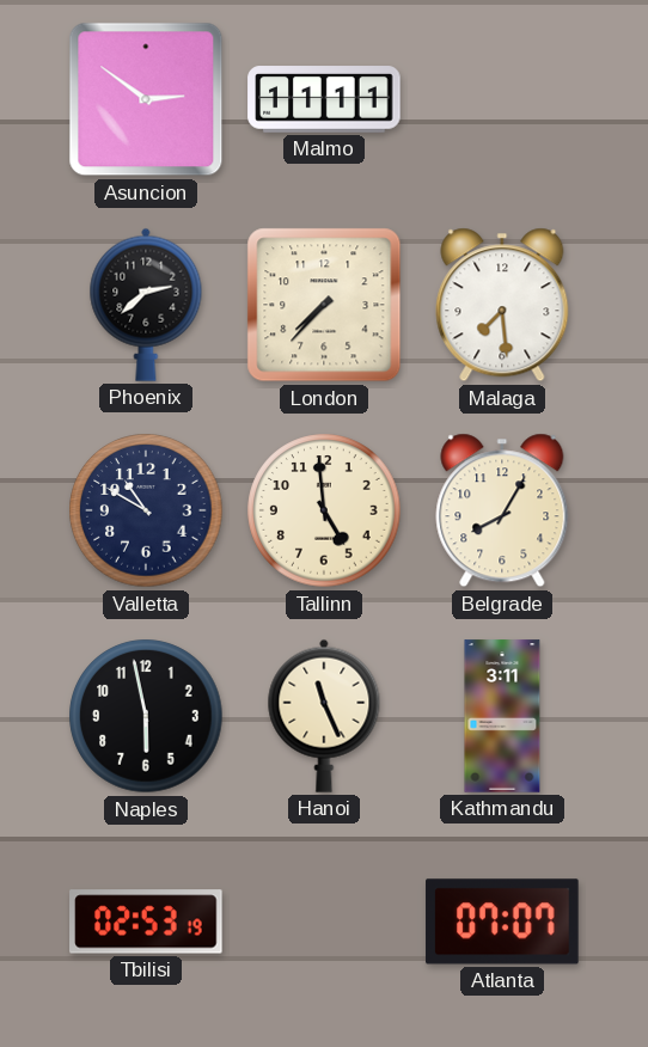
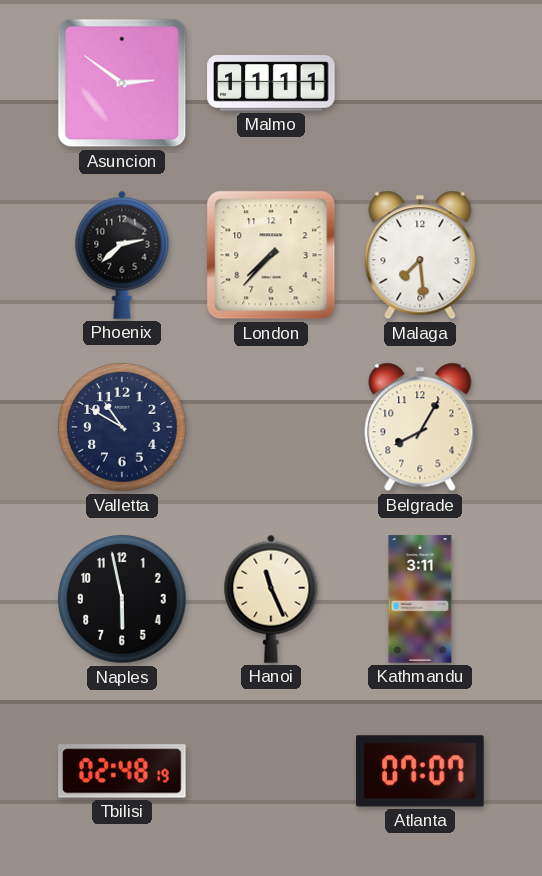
Tallinn: 4:59 -> none
Tbilisi: 02:53 -> 02:48
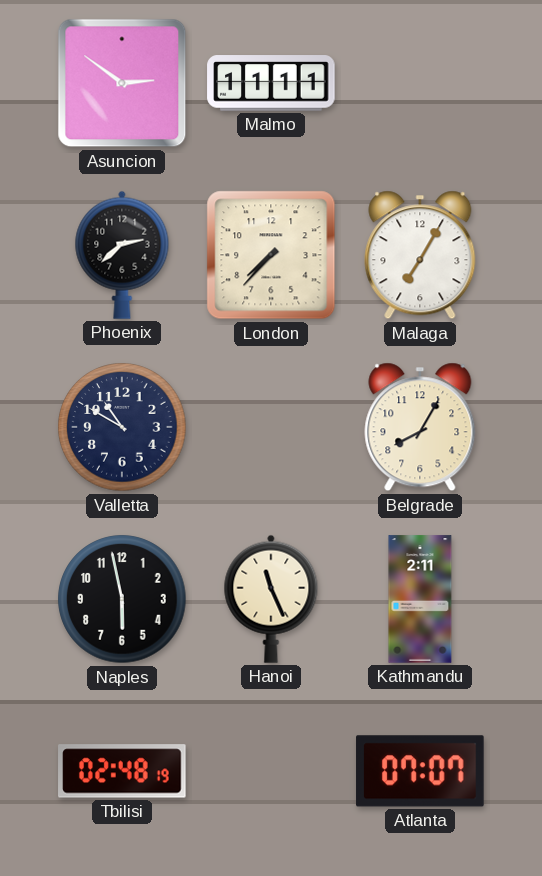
Malaga: 7:29 -> 7:05
Kathmandu: 3:11 -> 2:11
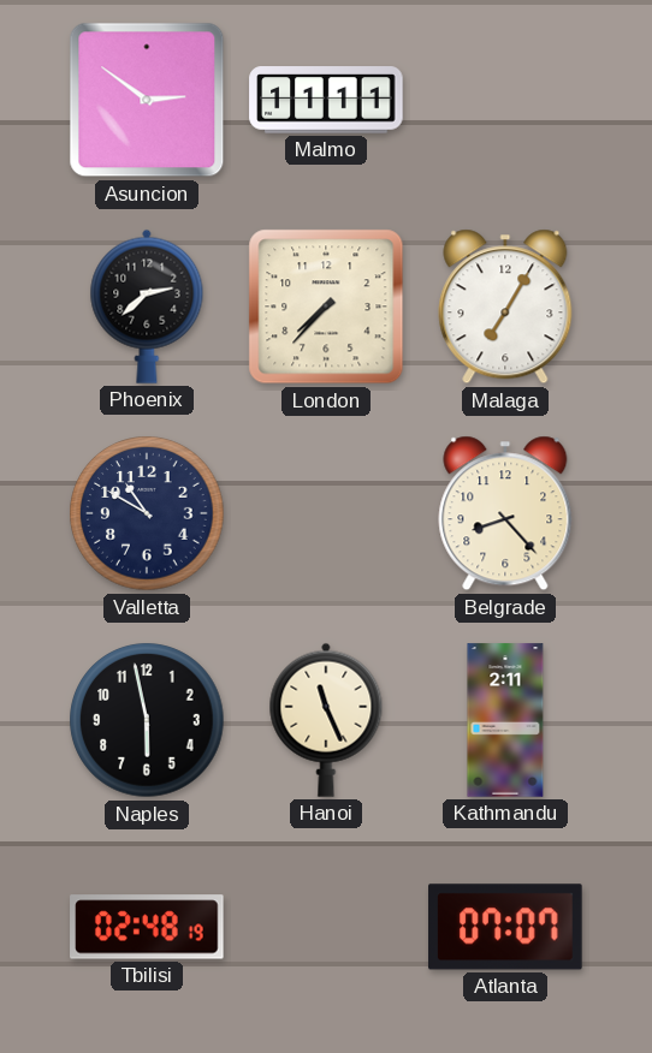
Belgrade: 8:05 -> 8:23
